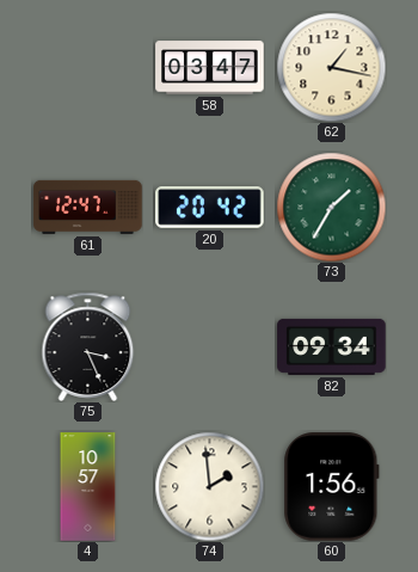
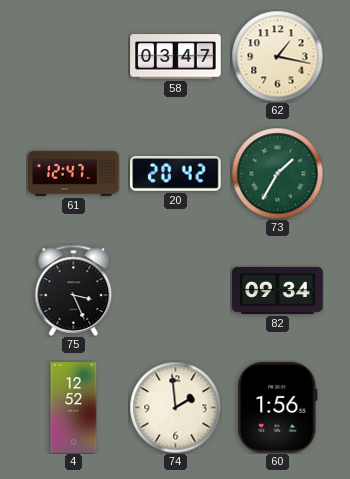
4: 10:57 -> 12:52
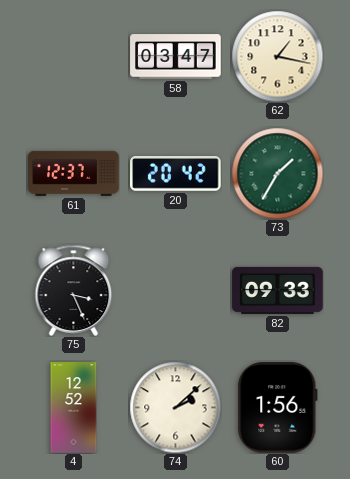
61: 12:47 -> 12:37
82: 09:34 -> 09:33
74: 1:59 -> 2:08
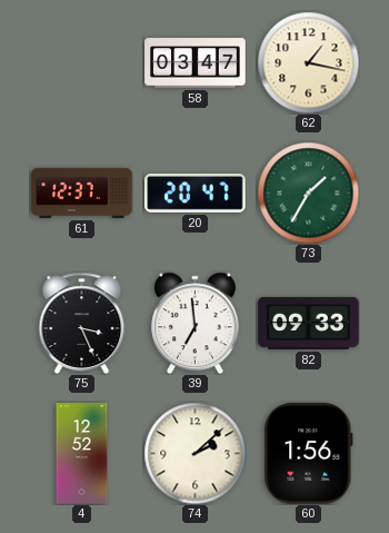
20: 20:42 -> 20:47
39: none -> 6:59
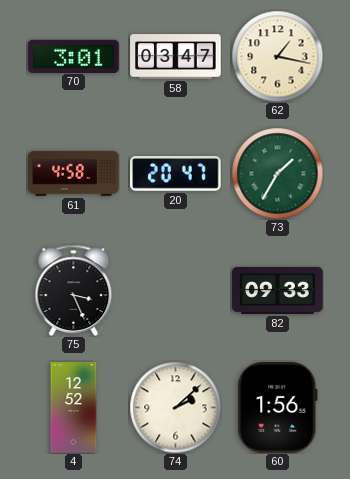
70: none -> 3:01
61: 12:37 -> 4:58
39: 6:59 -> none
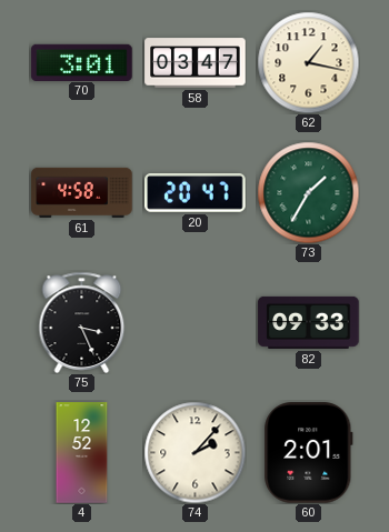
74: 2:08 -> 2:07
60: 1:56 -> 2:01
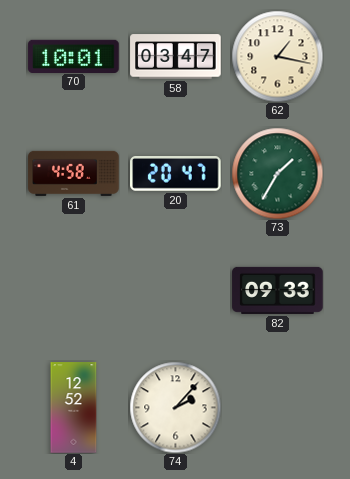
70: 3:01 -> 10:01
75: 3:26 -> none
60: 2:01 -> none
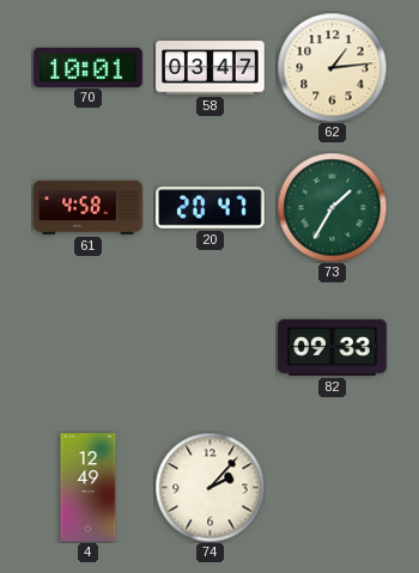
62: 1:17 -> 1:14
4: 12:52 -> 12:49
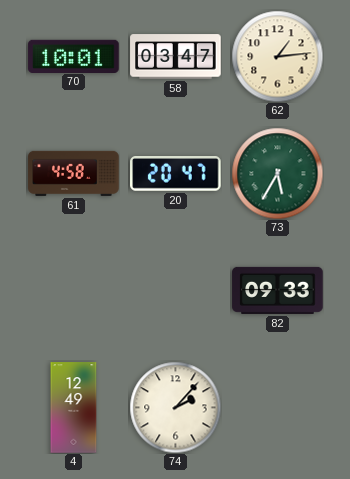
73: 1:35 -> 5:35
